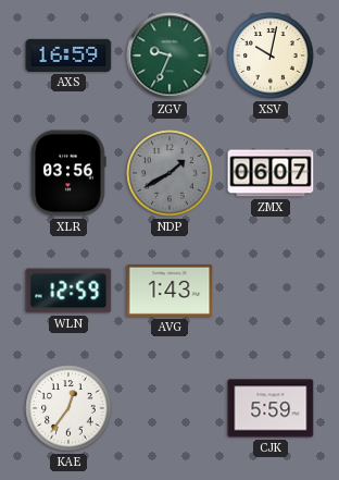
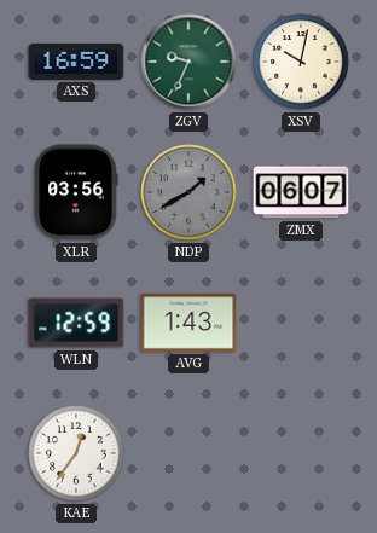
CJK: 5:59 -> none
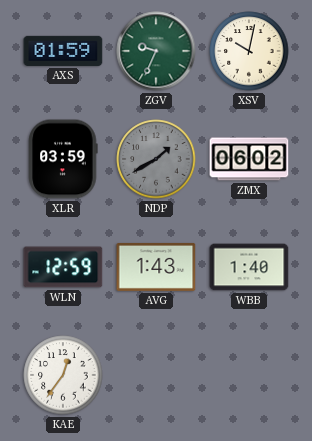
AXS: 16:59 -> 01:59
XLR: 03:56 -> 03:59
ZMX: 06:07 -> 06:02
WBB: none -> 1:40
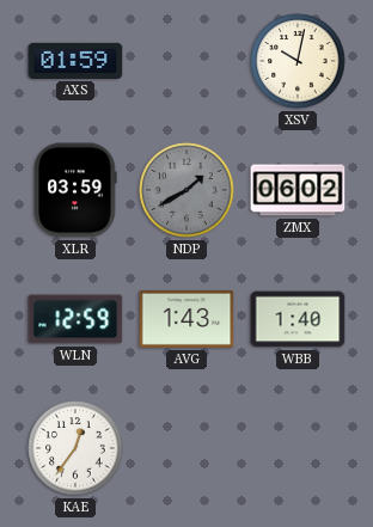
ZGV: 9:34 -> none
